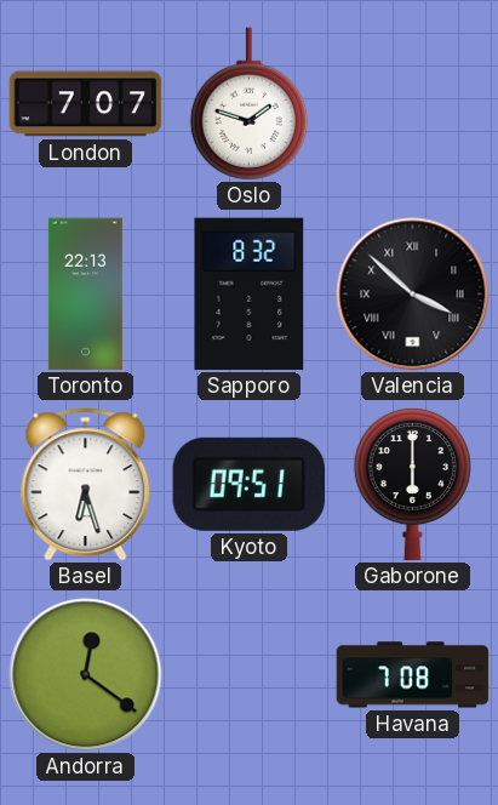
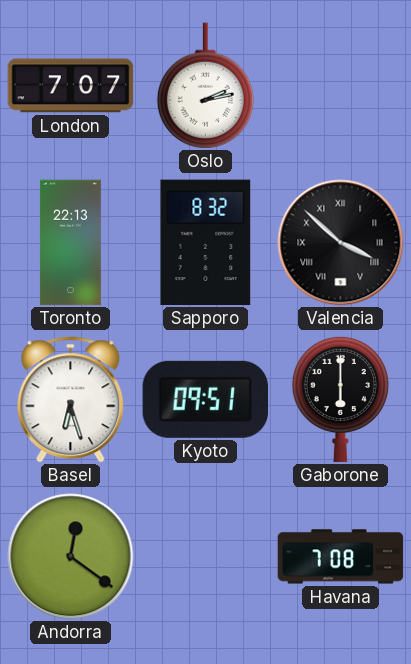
Oslo: 1:48 -> 2:13
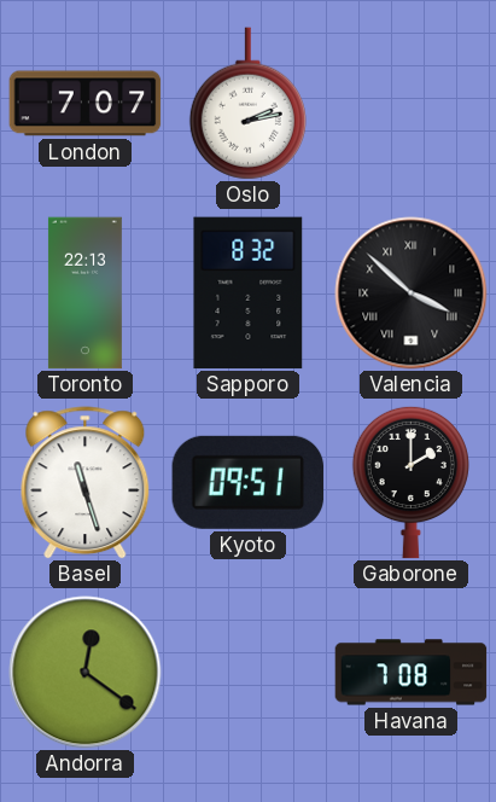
Basel: 6:27 -> 11:27
Gaborone: 6:00 -> 2:00
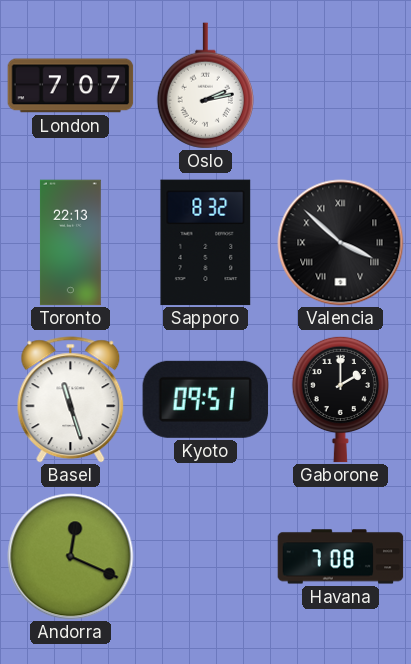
Andorra: 12:21 -> 12:19
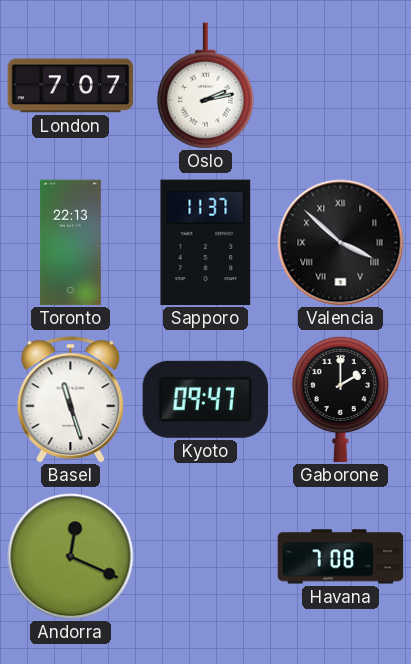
Sapporo: 8:32 -> 11:37
Kyoto: 09:51 -> 09:47
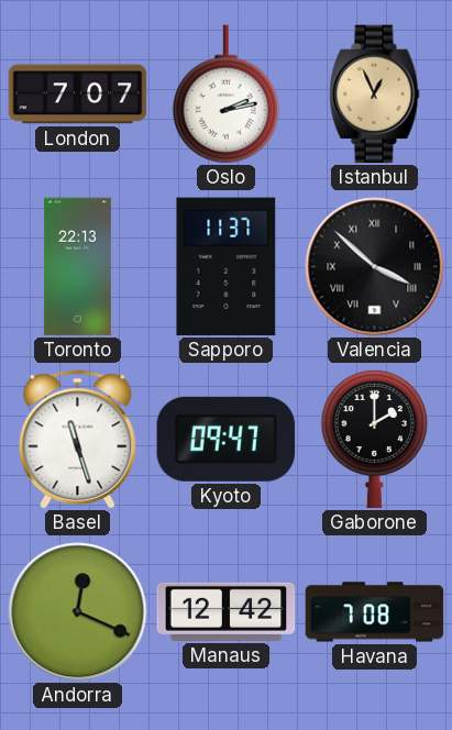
Istanbul: none -> 12:56
Manaus: none -> 12:42
